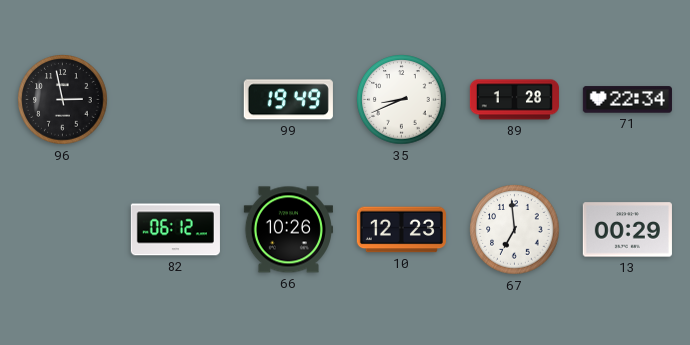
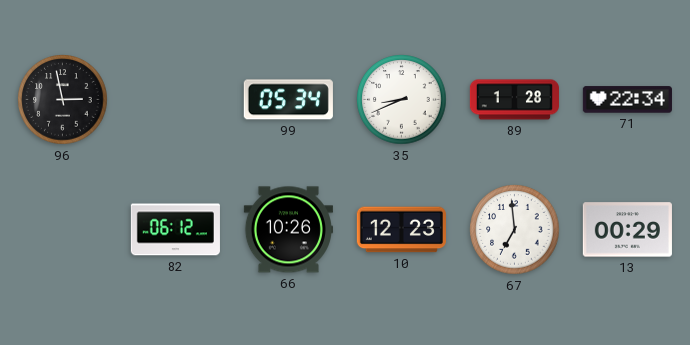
99: 19:49 -> 05:34
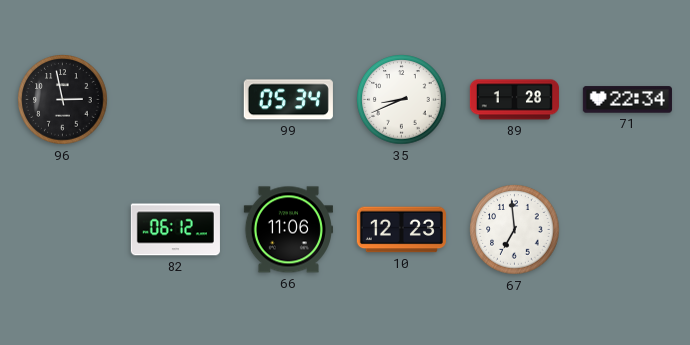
66: 10:26 -> 11:06
13: 00:29 -> none
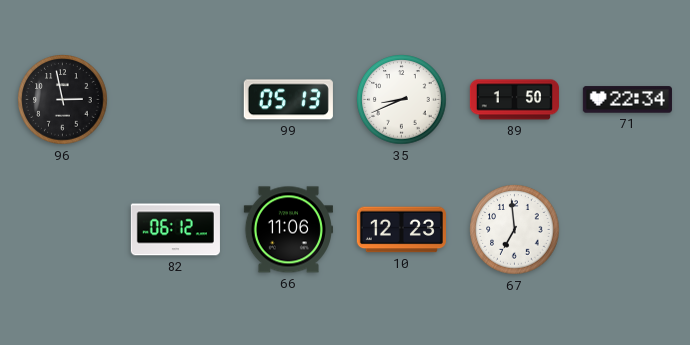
99: 05:34 -> 05:13
89: 1:28 -> 1:50
